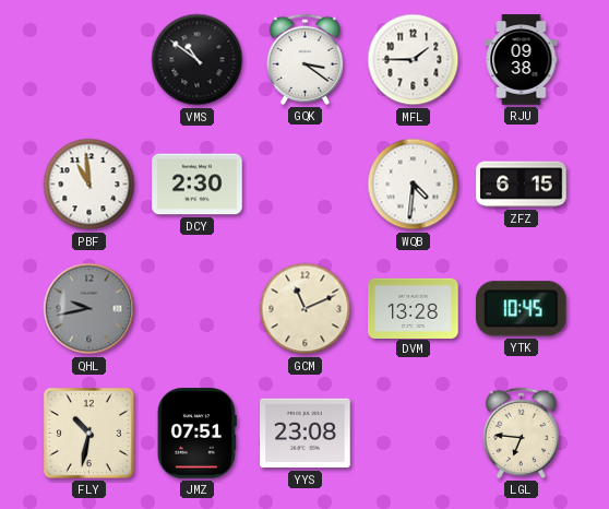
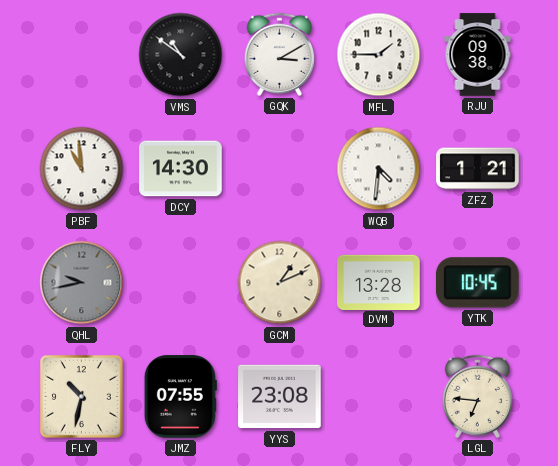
GQK: 3:21 -> 3:10
DCY: 2:30 -> 14:30
ZFZ: 6:15 -> 1:21
GCM: 11:11 -> 1:11
JMZ: 07:51 -> 07:55
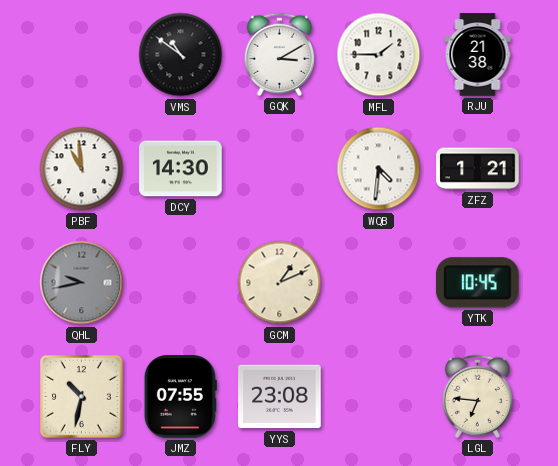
RJU: 09:38 -> 21:38
DVM: 13:28 -> none
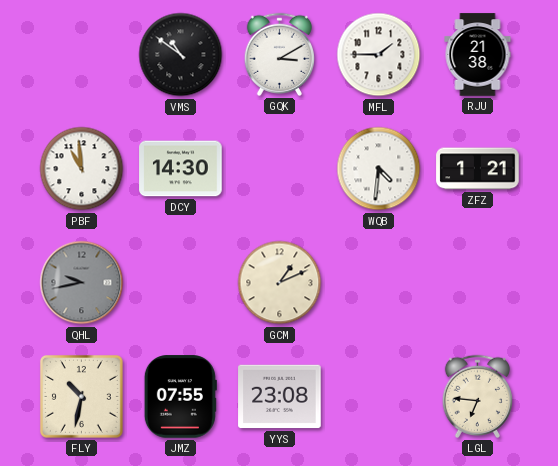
YTK: 10:45 -> none
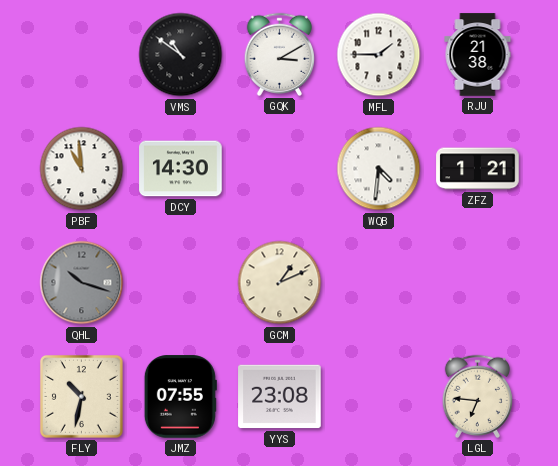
QHL: 9:43 -> 10:18
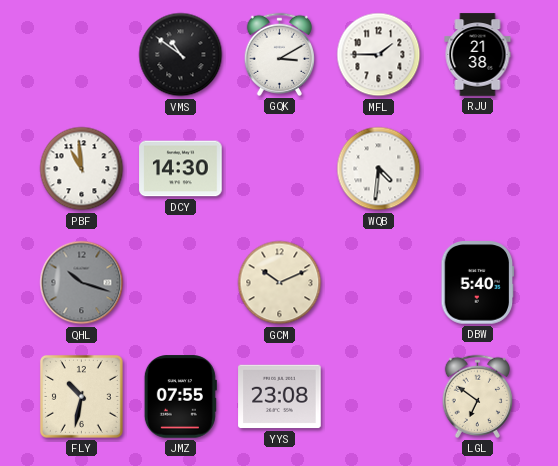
ZFZ: 1:21 -> none
GCM: 1:11 -> 10:11
DBW: none -> 5:40
LGL: 6:46 -> 6:51
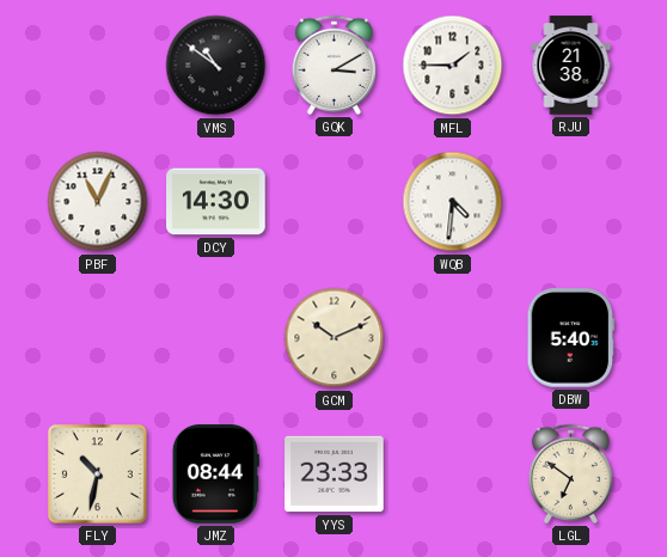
PBF: 10:59 -> 11:04
QHL: 10:18 -> none
JMZ: 07:55 -> 08:44
YYS: 23:08 -> 23:33
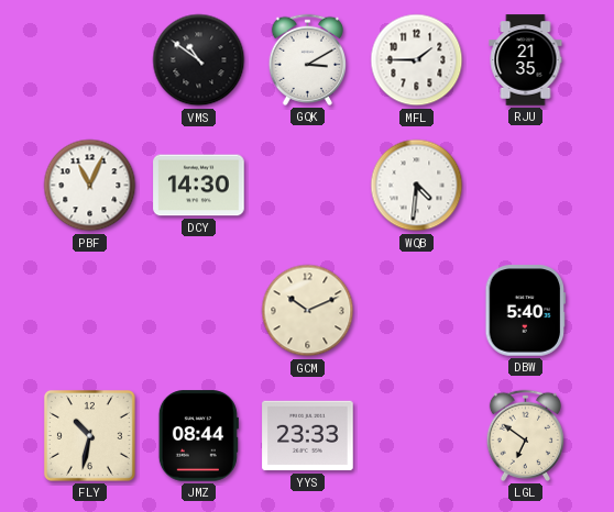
RJU: 21:38 -> 21:35
